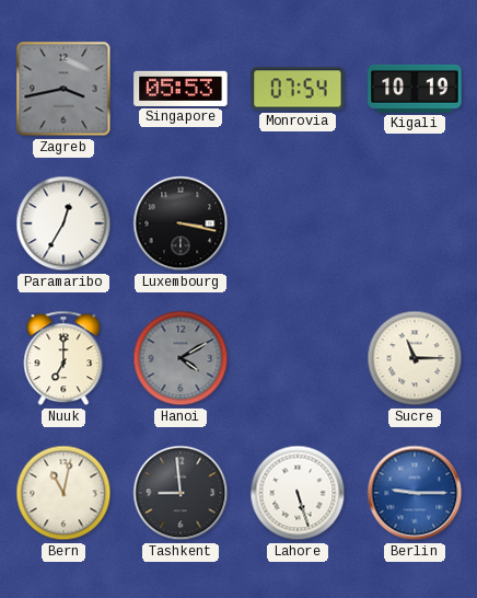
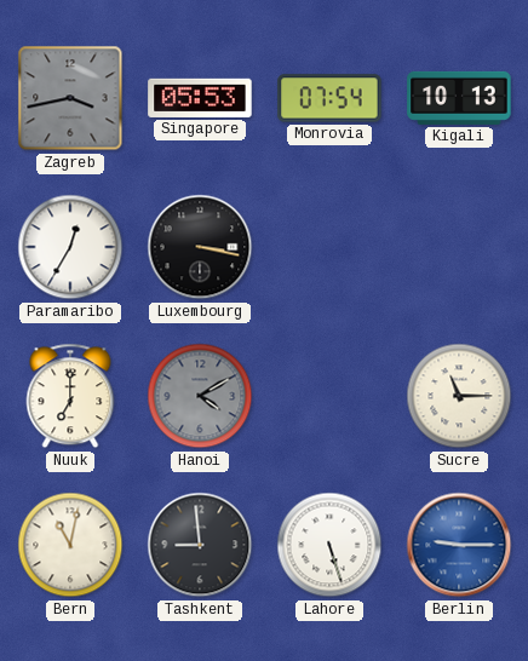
Kigali: 10:19 -> 10:13
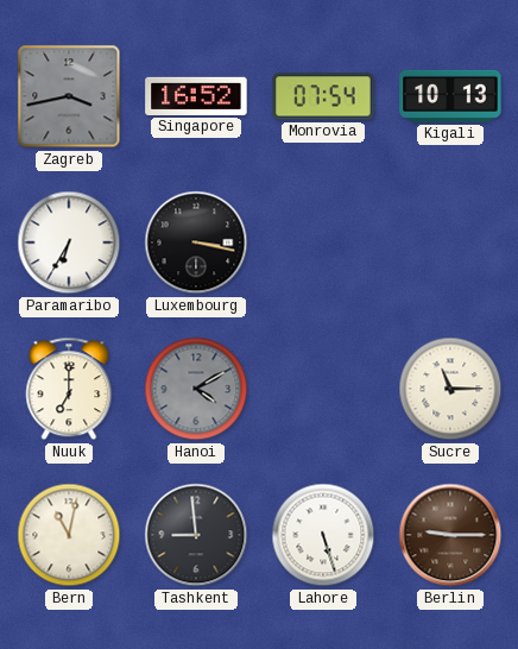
Singapore: 05:53 -> 16:52
Paramaribo: 12:35 -> 6:35
Berlin dial: blue -> brown
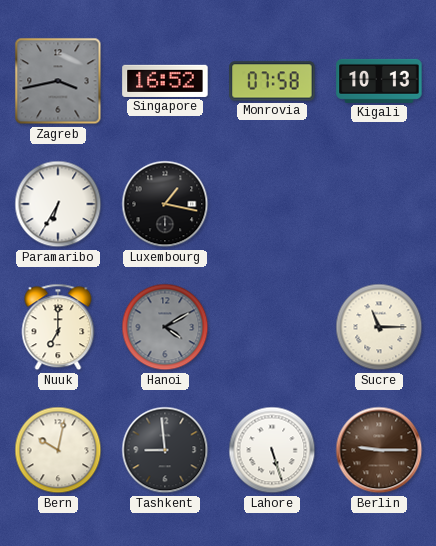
Monrovia: 07:54 -> 07:58
Luxembourg: 3:17 -> 1:17
Bern: 11:02 -> 10:02
